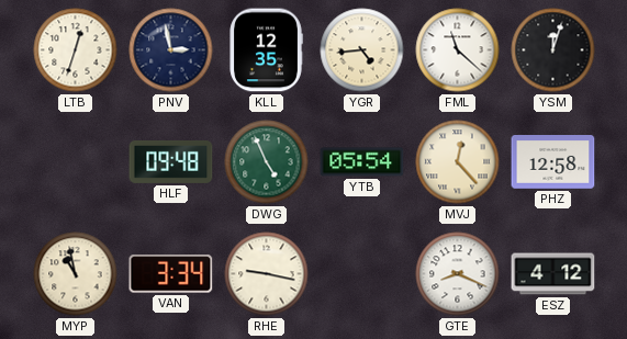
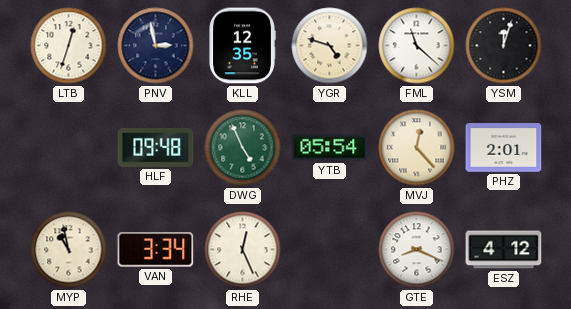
YGR: 4:44 -> 4:48
PHZ: 12:58 -> 2:01
RHE: 9:17 -> 12:26
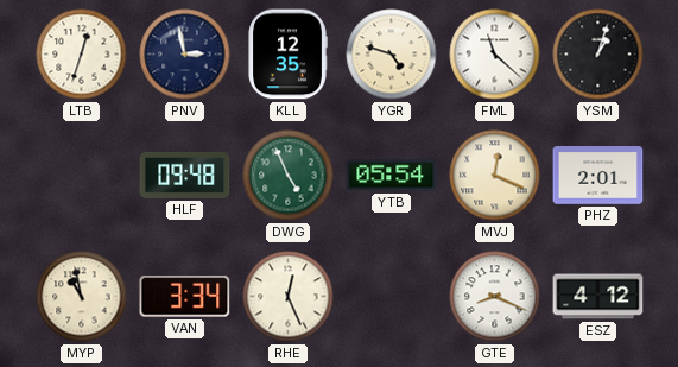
YSM: 12:03 -> 1:03
MVJ: 12:23 -> 12:19
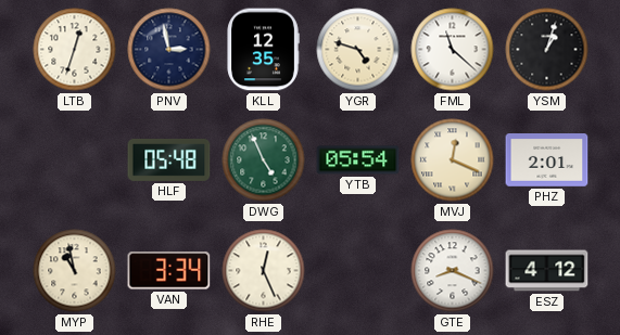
HLF: 09:48 -> 05:48
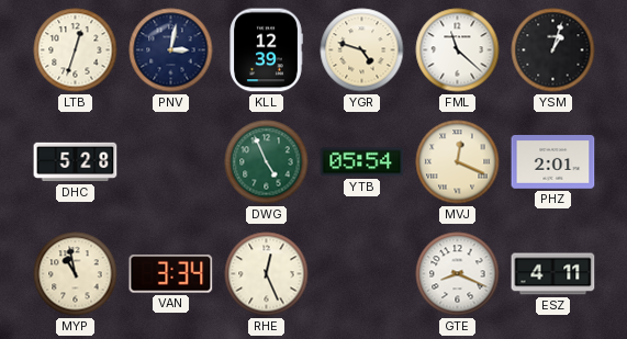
PNV: 2:58 -> 3:02
KLL: 12:35 -> 12:39
DHC: none -> 5:28
HLF: 05:48 -> none
ESZ: 4:12 -> 4:11
